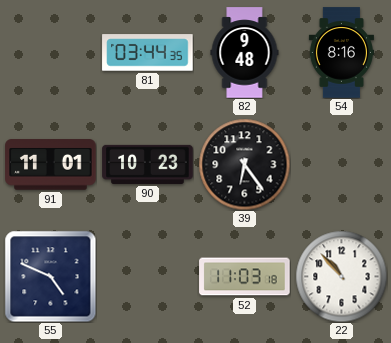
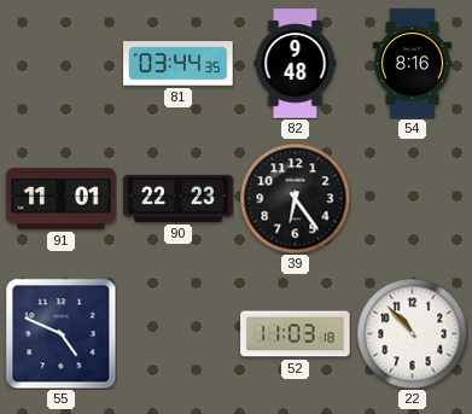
90: 10:23 -> 22:23
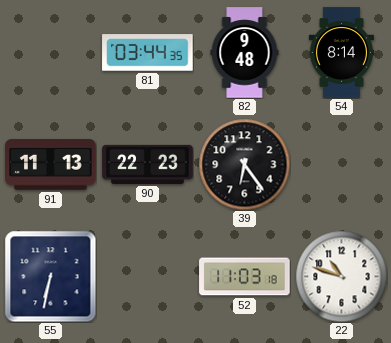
54: 8:16 -> 8:14
91: 11:01 -> 11:13
55: 4:49 -> 6:32
22: 10:53 -> 10:48
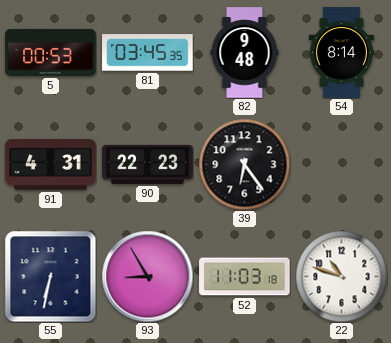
5: none -> 00:53
81: 03:44 -> 03:45
91: 11:13 -> 4:31
93: none -> 8:55
